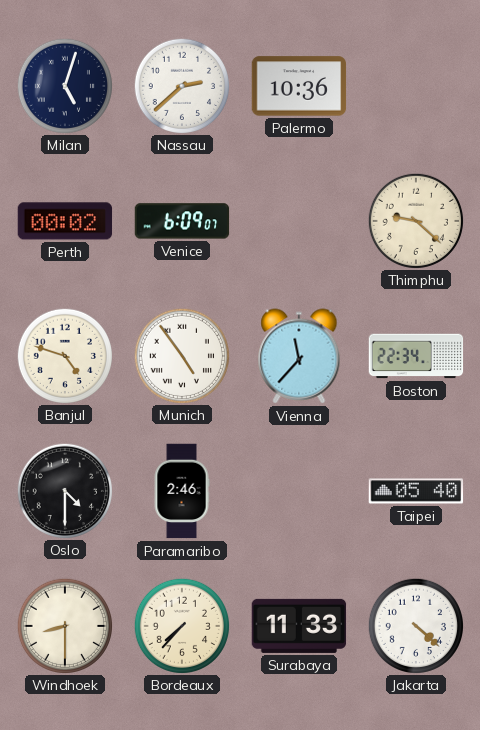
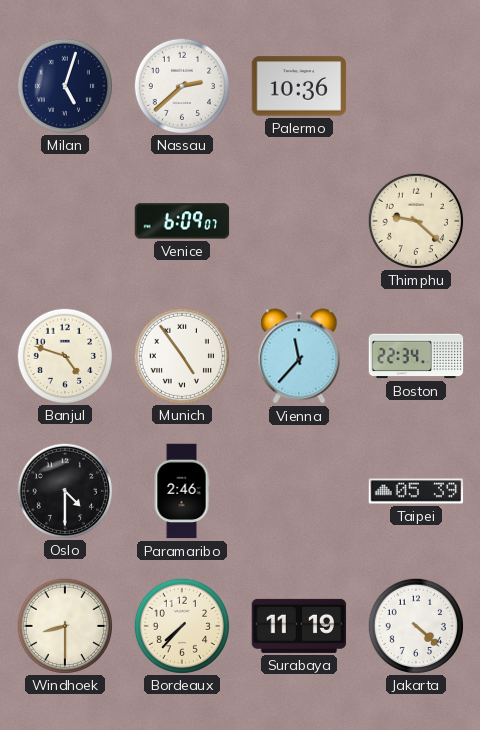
Perth: 00:02 -> none
Taipei: 05:40 -> 05:39
Surabaya: 11:33 -> 11:19
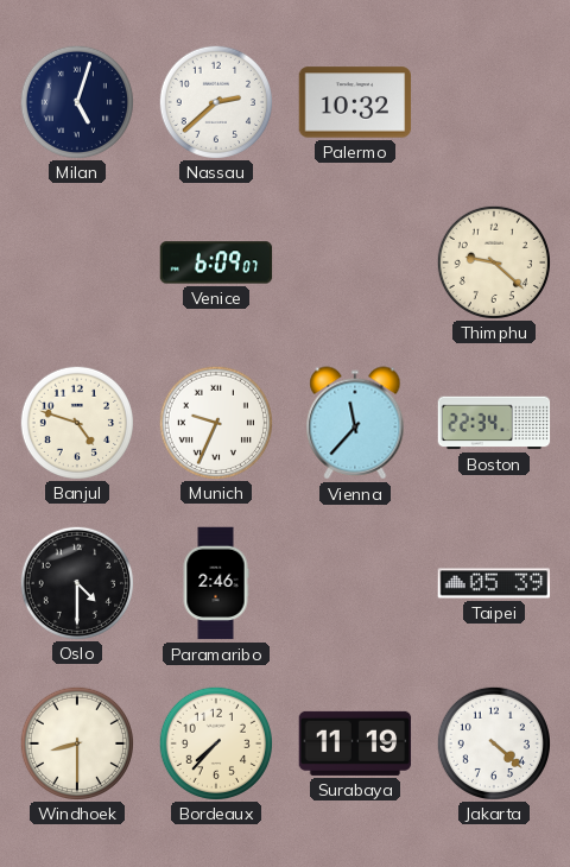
Palermo: 10:36 -> 10:32
Munich: 4:54 -> 9:34
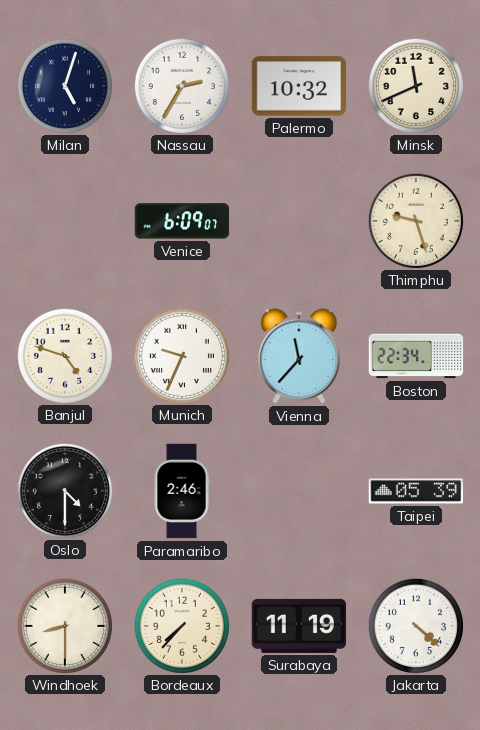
Nassau: 2:38 -> 2:35
Minsk: none -> 11:41
Thimphu: 9:22 -> 9:27
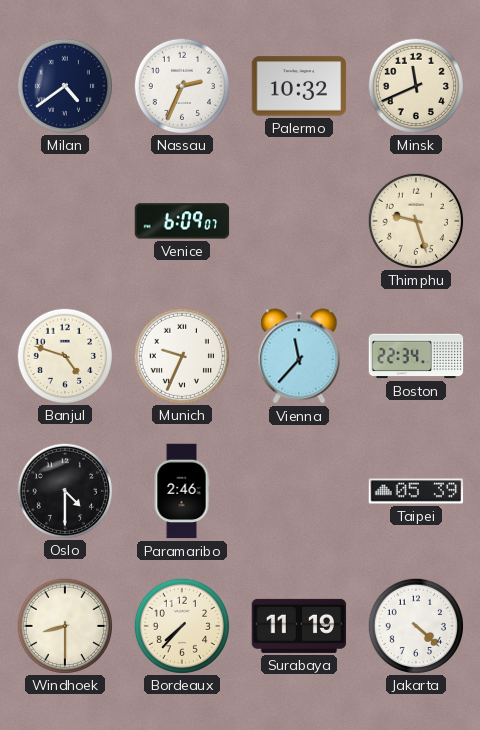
Milan: 5:03 -> 4:39
Nassau: 2:35 -> 2:34
